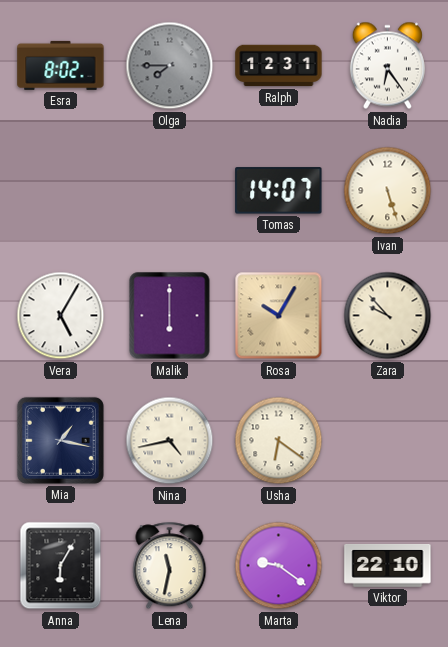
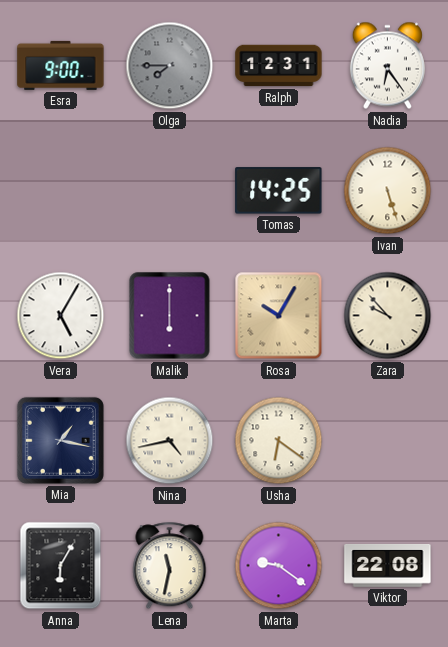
Esra: 8:02 -> 9:00
Tomas: 14:07 -> 14:25
Viktor: 22:10 -> 22:08
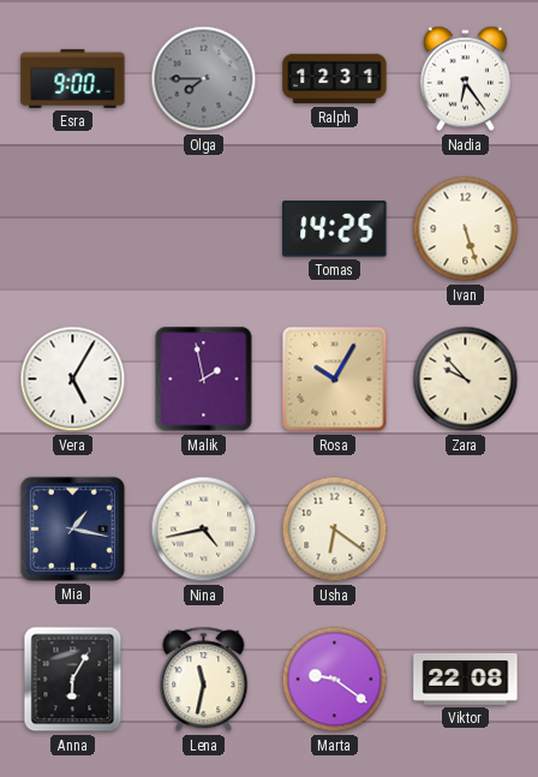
Malik: 6:00 -> 1:58
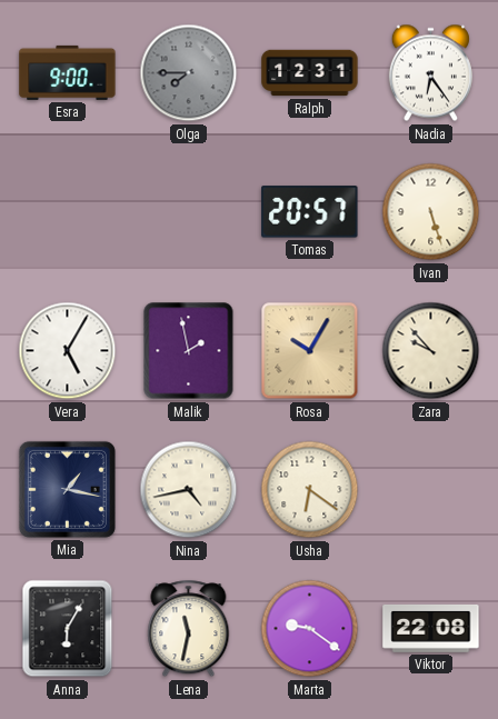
Tomas: 14:25 -> 20:57
